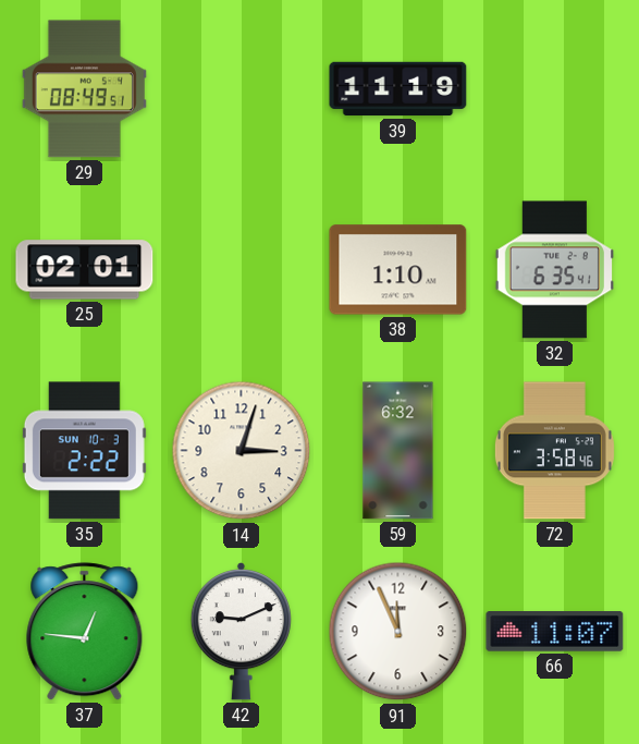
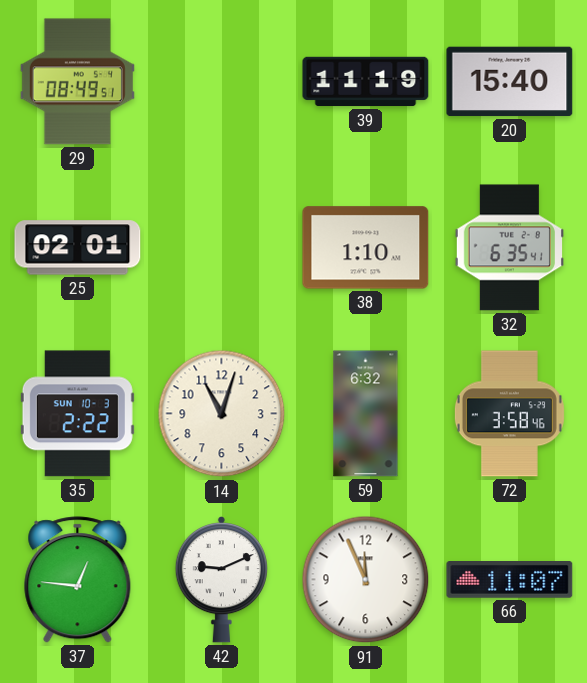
20: none -> 15:40
14: 3:03 -> 11:03
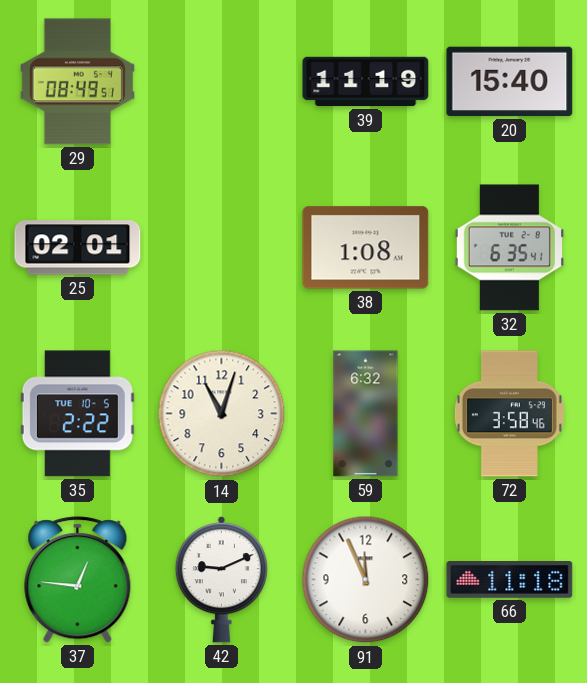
38: 1:10 -> 1:08
35 date: SUN 10-3 -> TUE 10-5
66: 11:07 -> 11:18
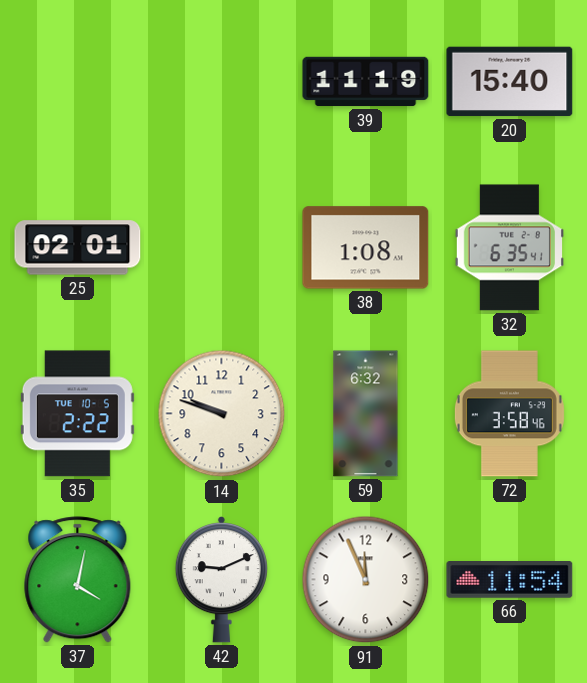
29: 08:49 -> none
14: 11:03 -> 9:48
37: 12:46 -> 4:02
66: 11:18 -> 11:54
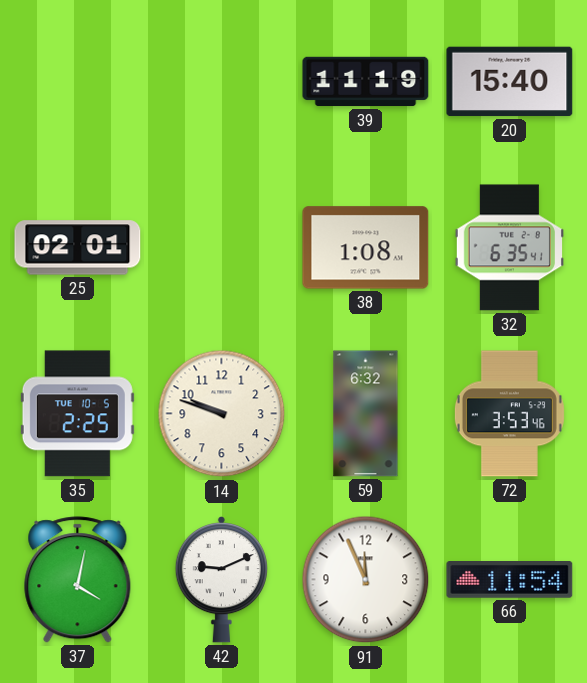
35: 2:22 -> 2:25
72: 3:58 -> 3:53
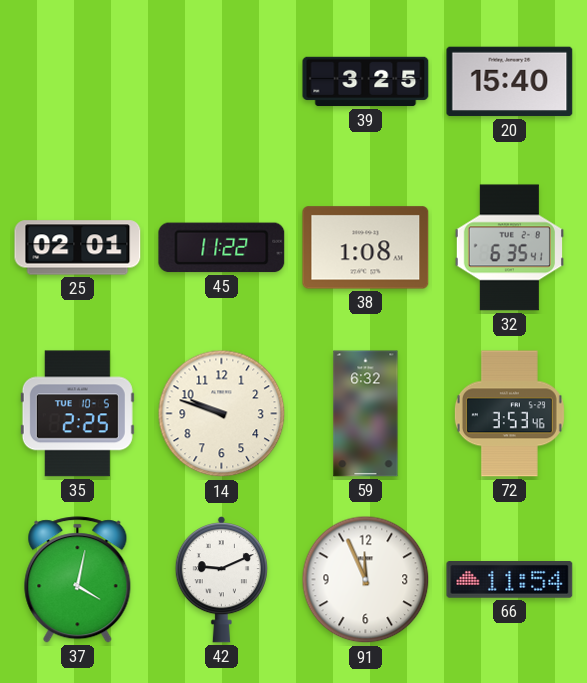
39: 11:19 -> 3:25
45: none -> 11:22
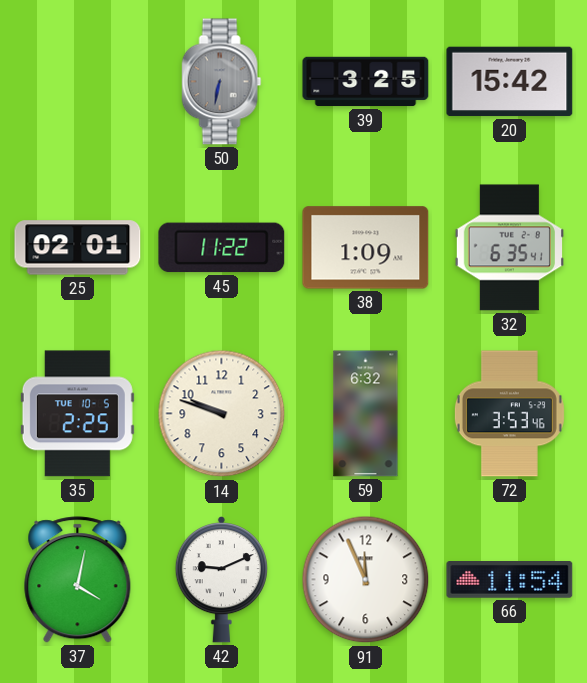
50: none -> 6:32
20: 15:40 -> 15:42
38: 1:08 -> 1:09
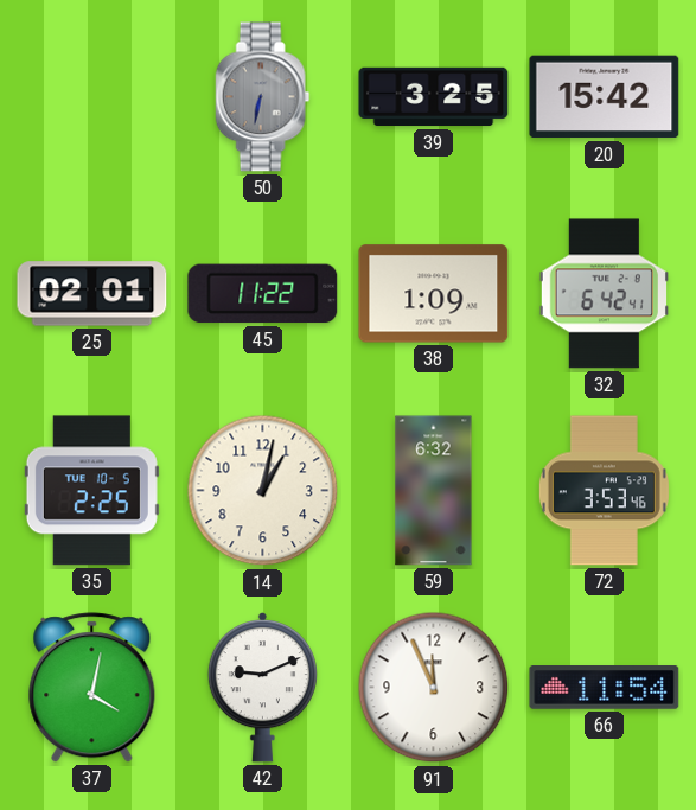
32: 6:35 -> 6:42
14: 9:48 -> 1:02
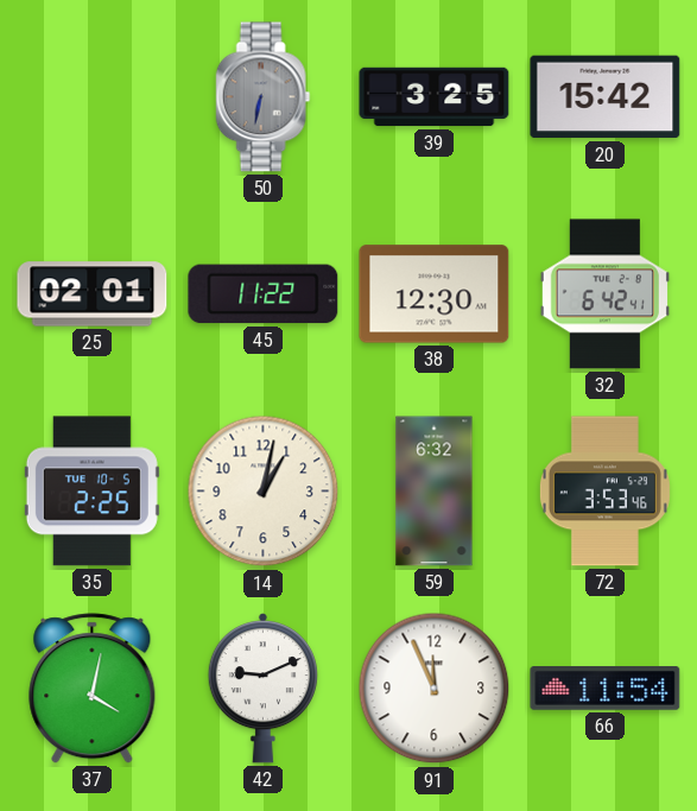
38: 1:09 -> 12:30
